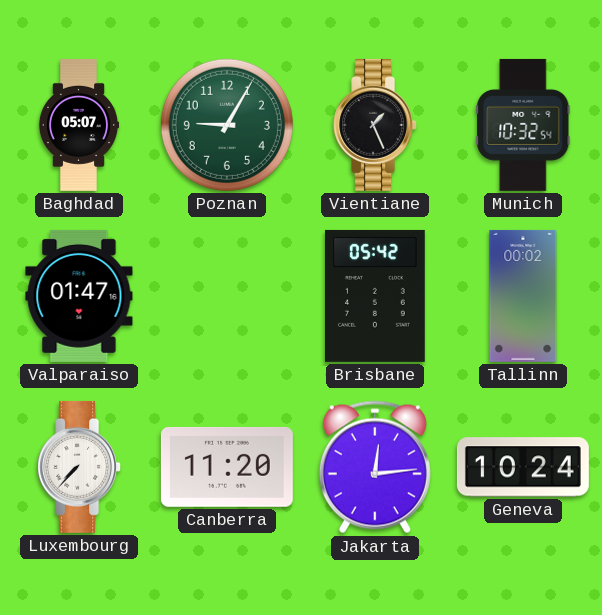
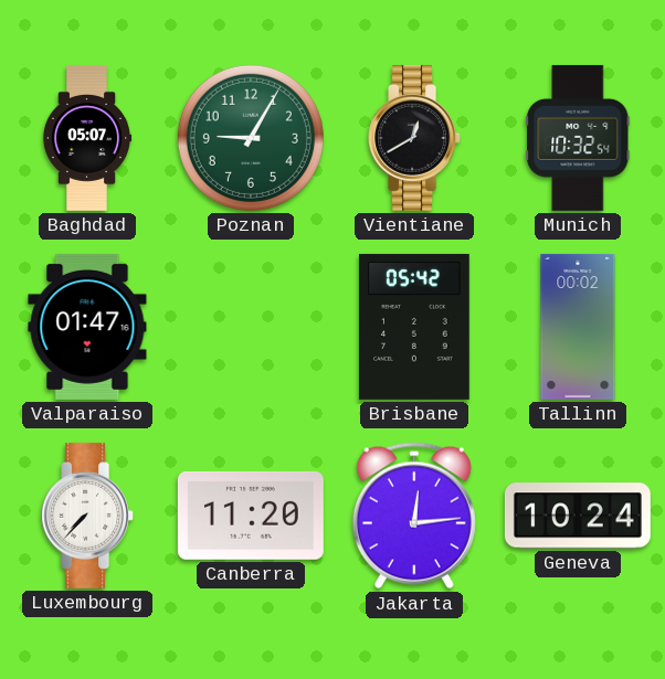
Vientiane: 1:26 -> 12:40
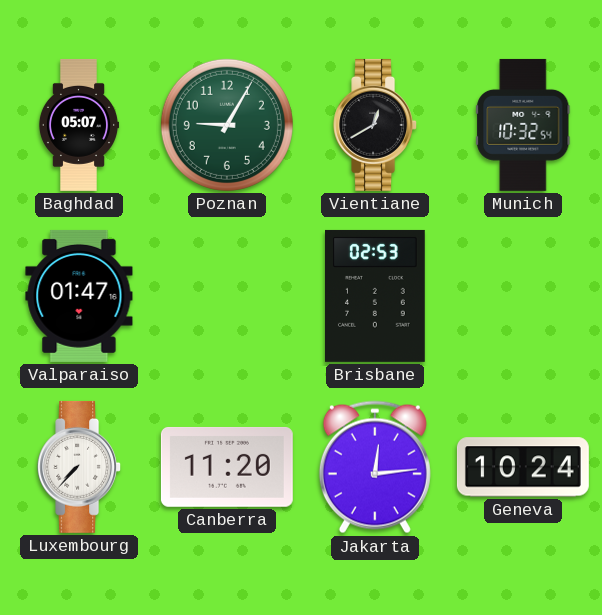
Brisbane: 05:42 -> 02:53
Tallinn: 00:02 -> none
